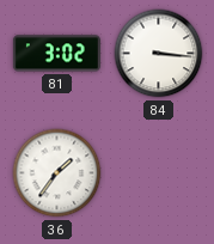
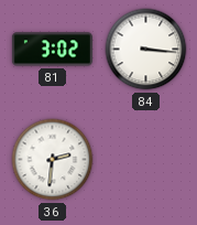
36: 1:36 -> 2:31
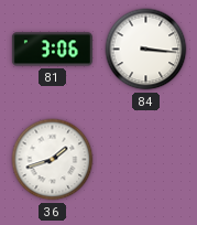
81: 3:02 -> 3:06
36: 2:31 -> 1:42
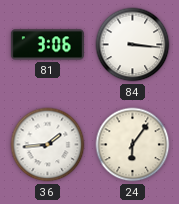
36: 1:42 -> 1:44
24: none -> 6:06
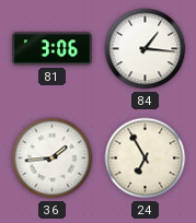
84: 3:16 -> 1:16
24: 6:06 -> 6:55
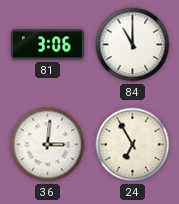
84: 1:16 -> 11:00
36: 1:44 -> 3:01
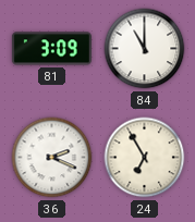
81: 3:06 -> 3:09
36: 3:01 -> 2:19
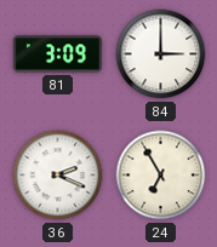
84: 11:00 -> 3:00
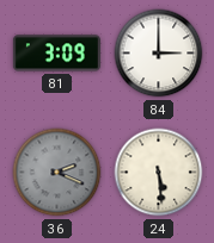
36 dial: white -> grey
24: 6:55 -> 5:29
